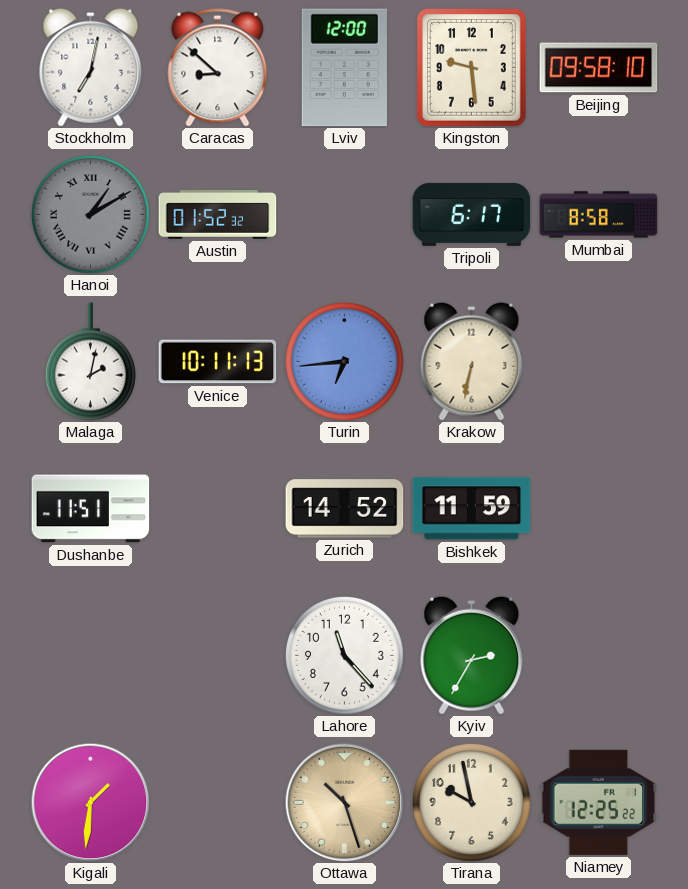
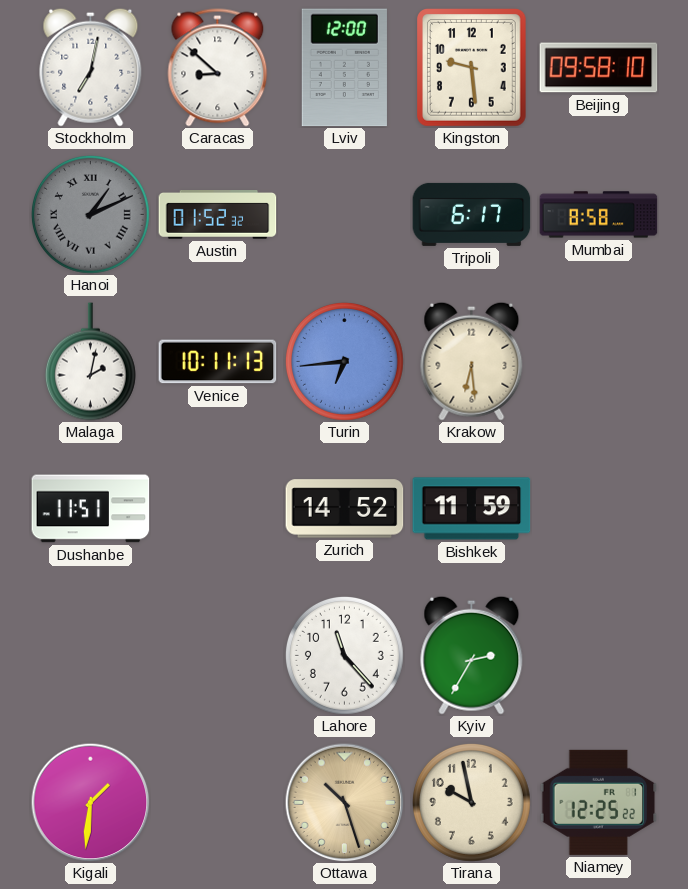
Hanoi: 1:10 -> 1:11
Krakow: 6:32 -> 6:29
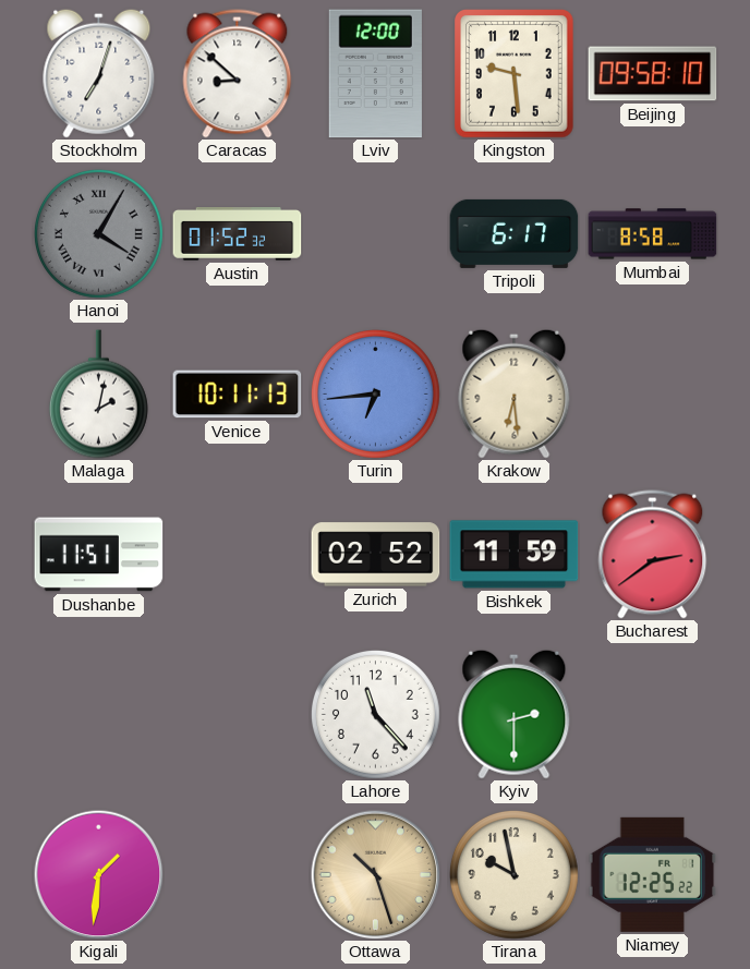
Stockholm: 7:02 -> 7:03
Hanoi: 1:11 -> 4:05
Zurich: 14:52 -> 02:52
Bucharest: none -> 2:39
Kyiv: 2:35 -> 2:30
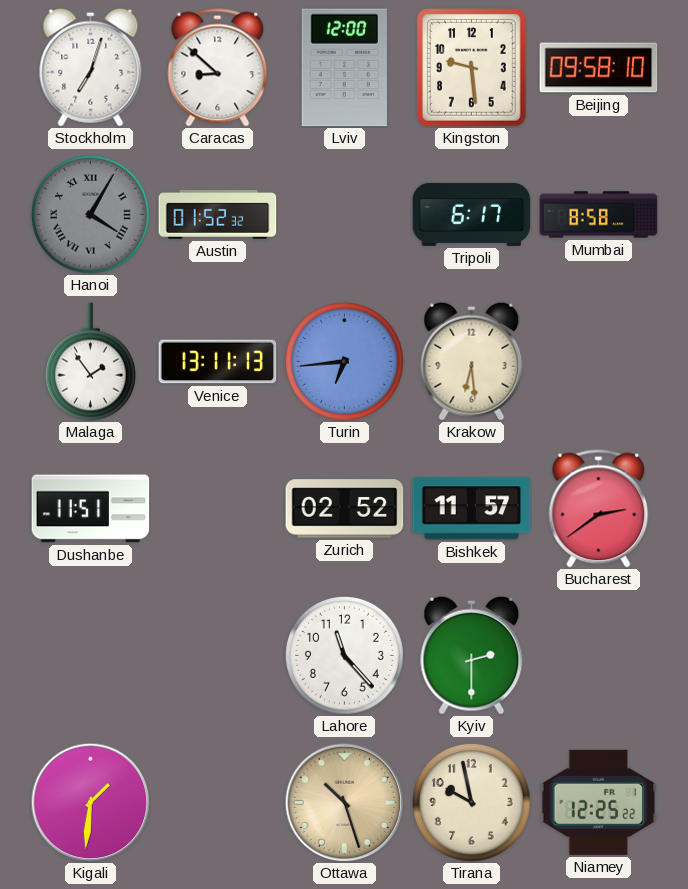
Malaga: 2:02 -> 1:54
Venice: 10:11 -> 13:11
Bishkek: 11:59 -> 11:57
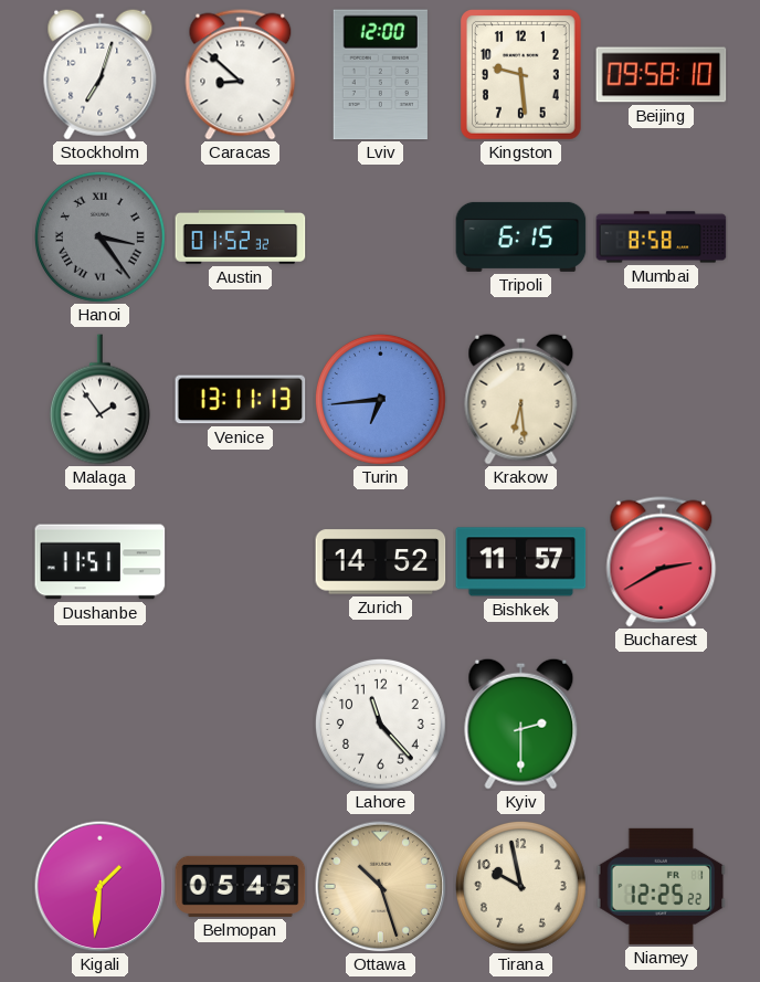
Hanoi: 4:05 -> 3:24
Tripoli: 6:17 -> 6:15
Zurich: 02:52 -> 14:52
Bucharest: 2:39 -> 2:40
Belmopan: none -> 05:45
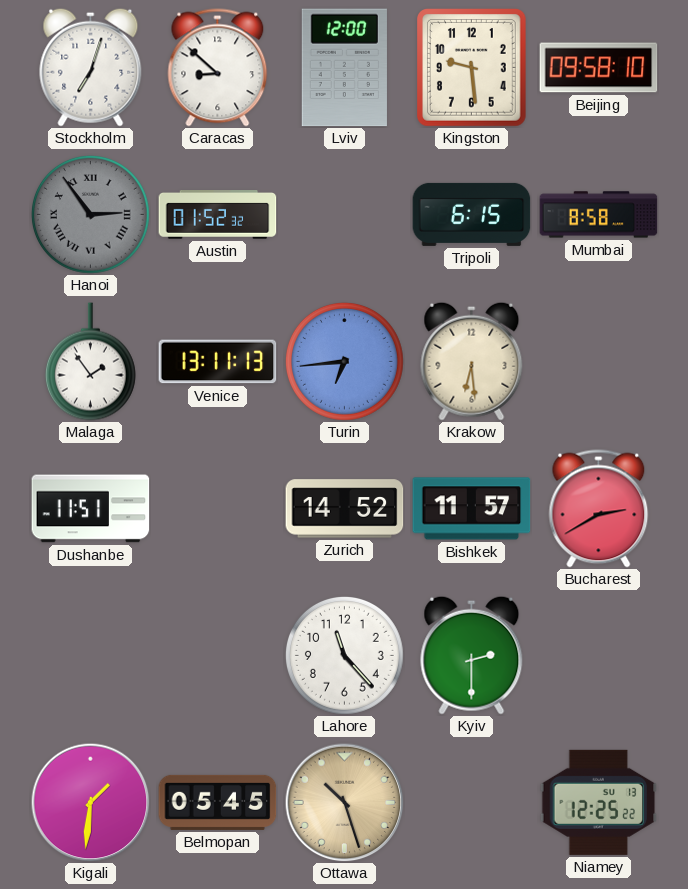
Hanoi: 3:24 -> 2:54
Tirana: 9:58 -> none
Niamey date: FR 1 -> SU 13
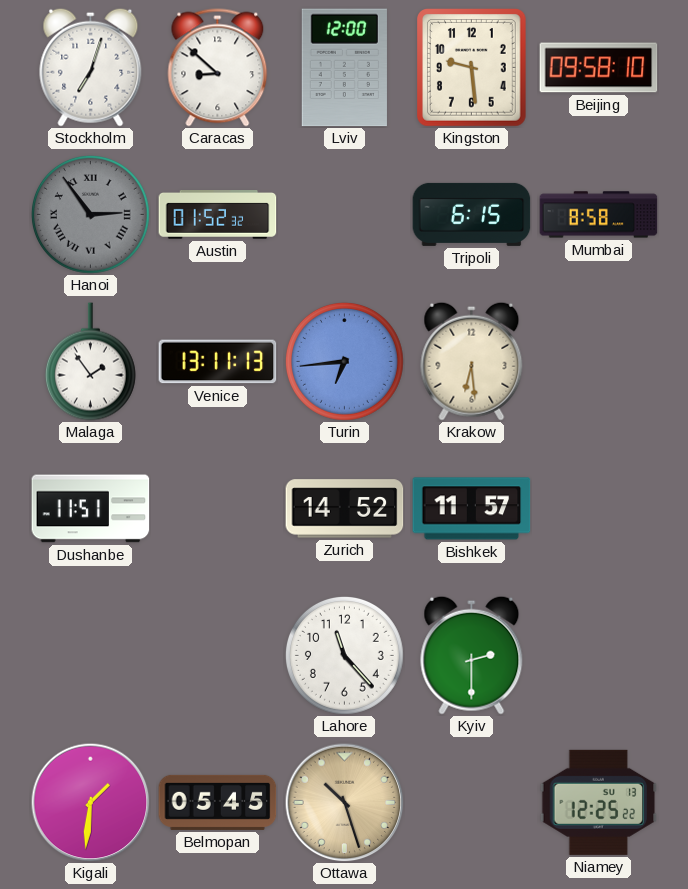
Bucharest: 2:40 -> none
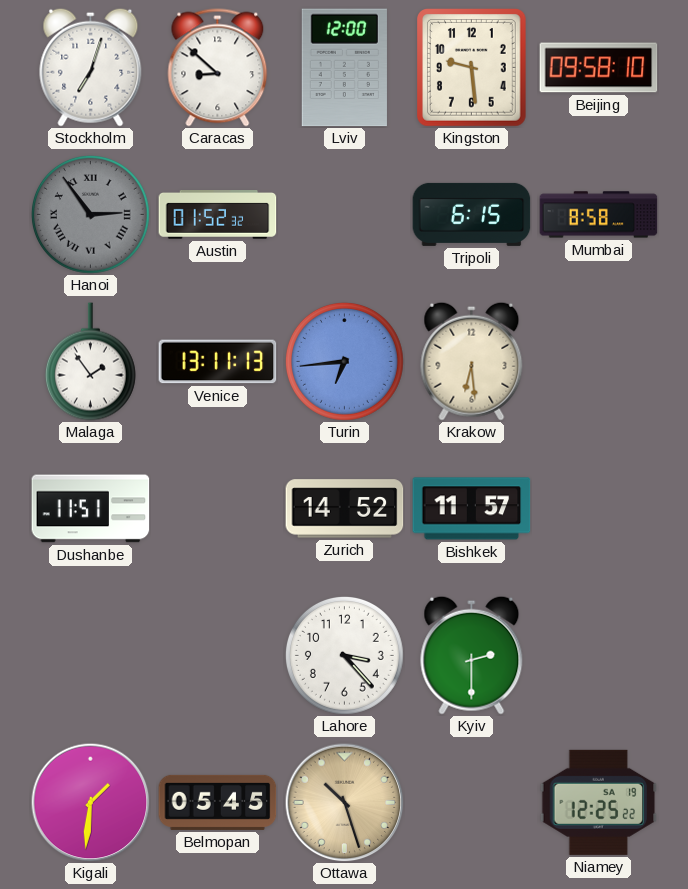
Lahore: 11:23 -> 3:23
Niamey date: SU 13 -> SA 19
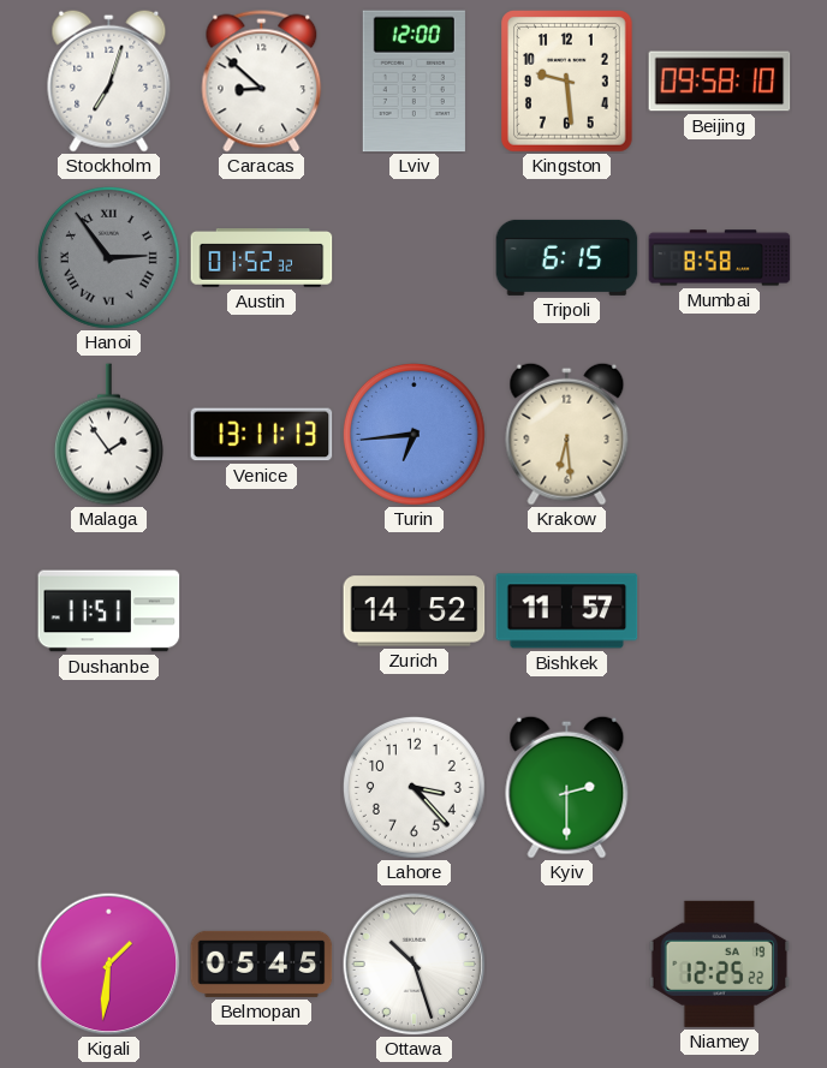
Ottawa dial: champagne -> white
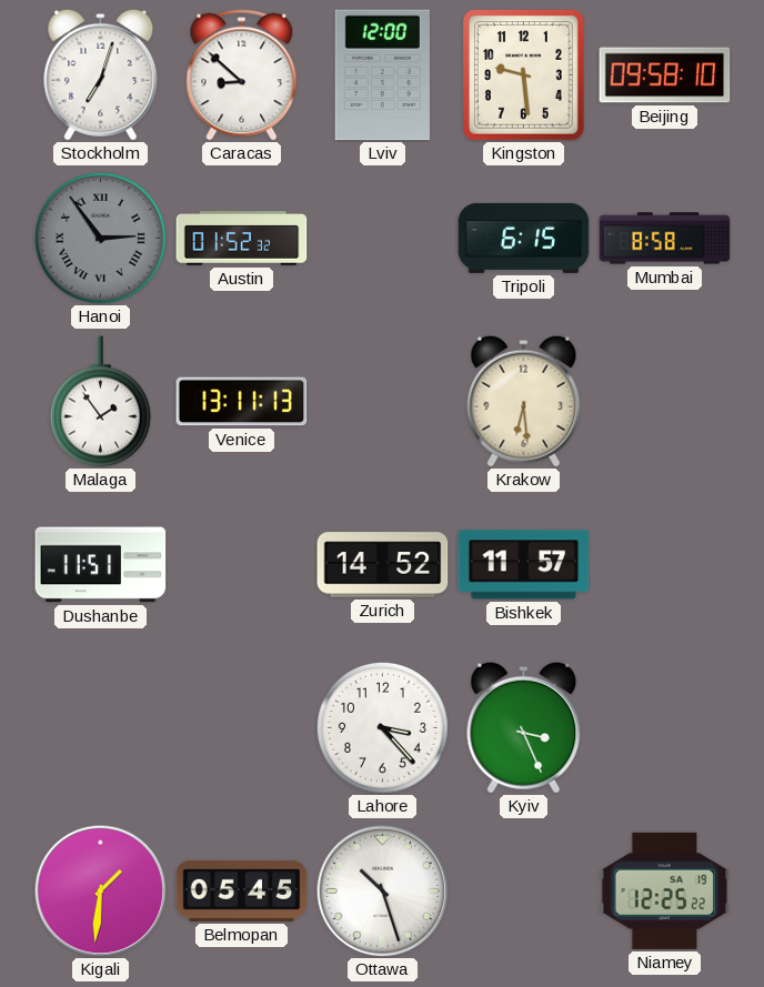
Turin: 6:44 -> none
Kyiv: 2:30 -> 3:26
